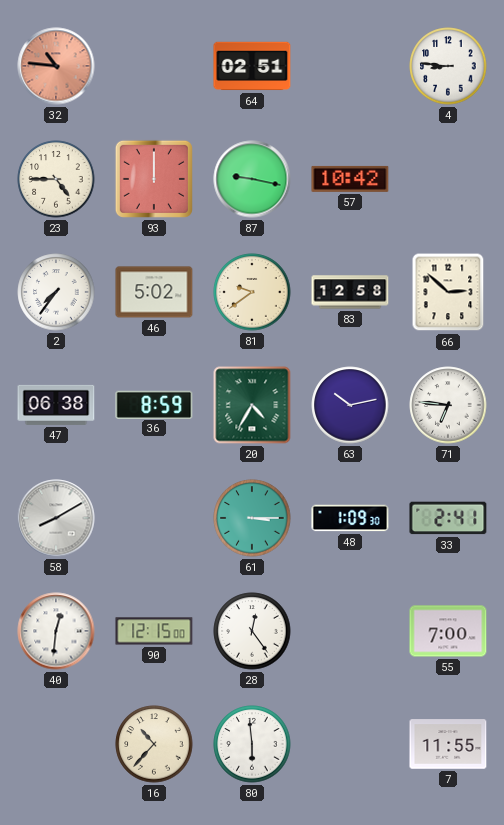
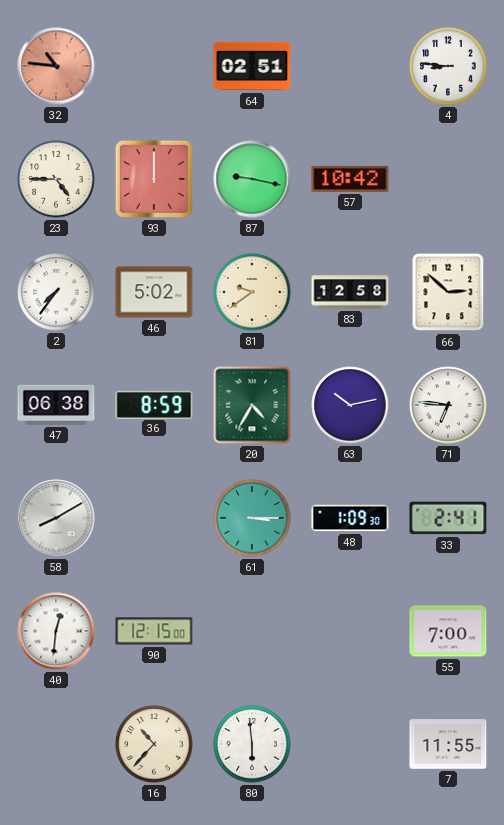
28: 12:24 -> none
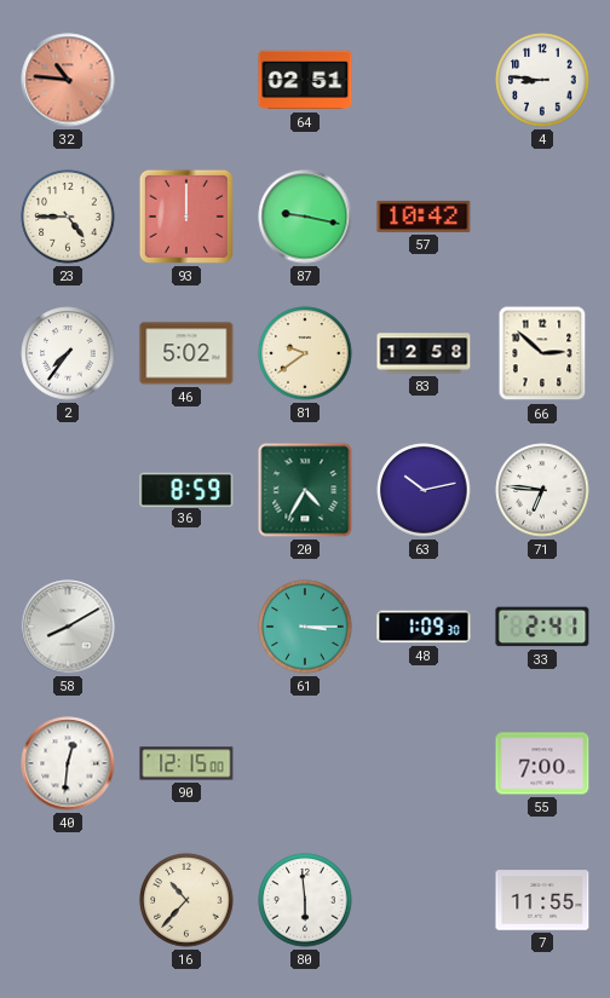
47: 06:38 -> none
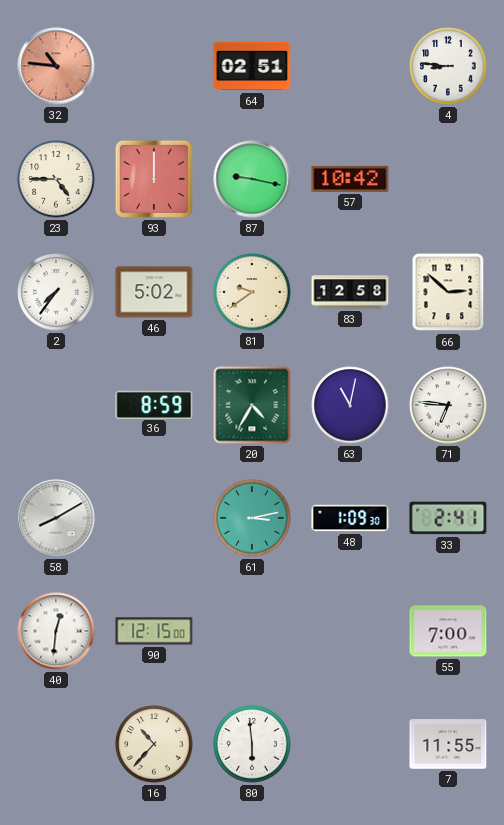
63: 10:13 -> 11:02
61: 3:15 -> 3:13
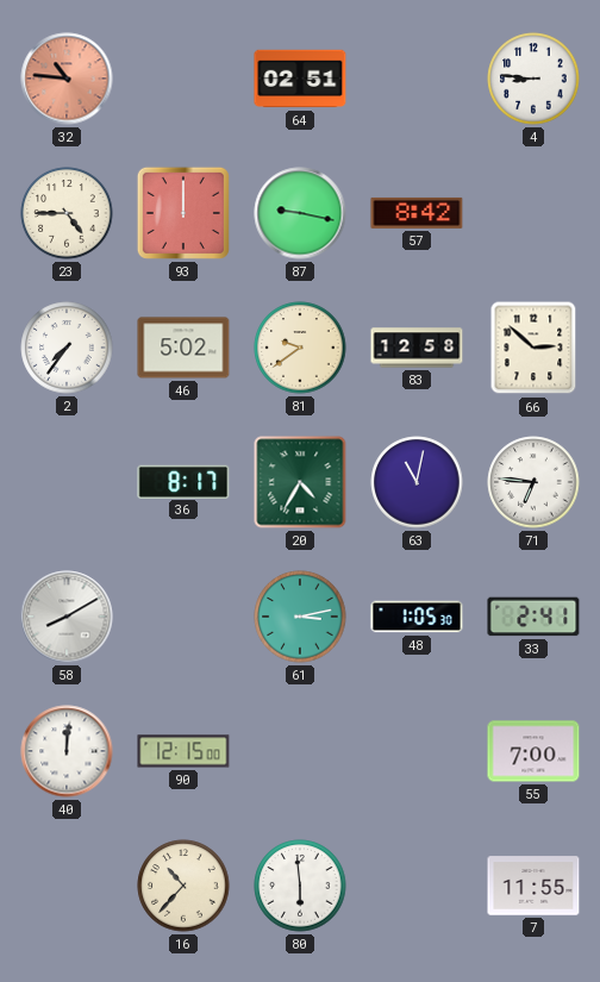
57: 10:42 -> 8:42
36: 8:59 -> 8:17
48: 1:09 -> 1:05
40: 12:31 -> 12:01
